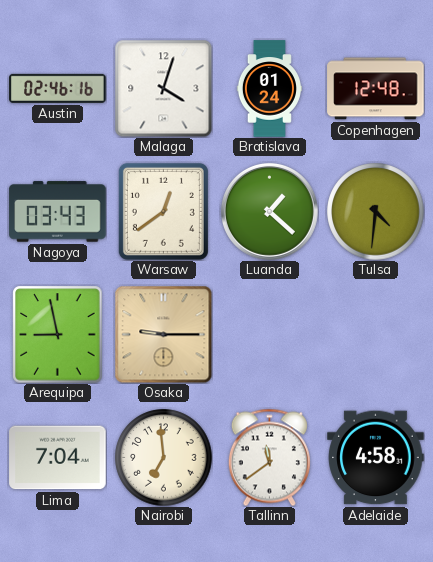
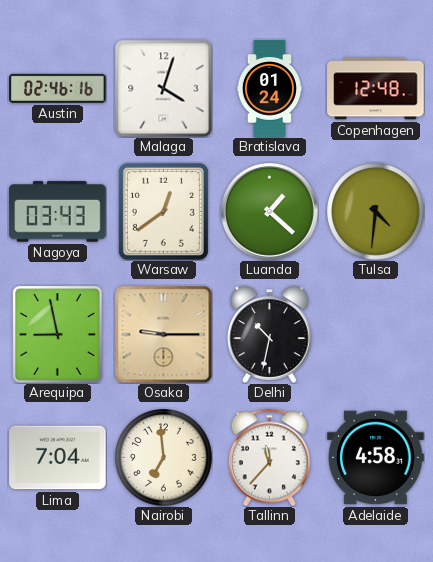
Delhi: none -> 10:32
Tallinn: 11:39 -> 11:37
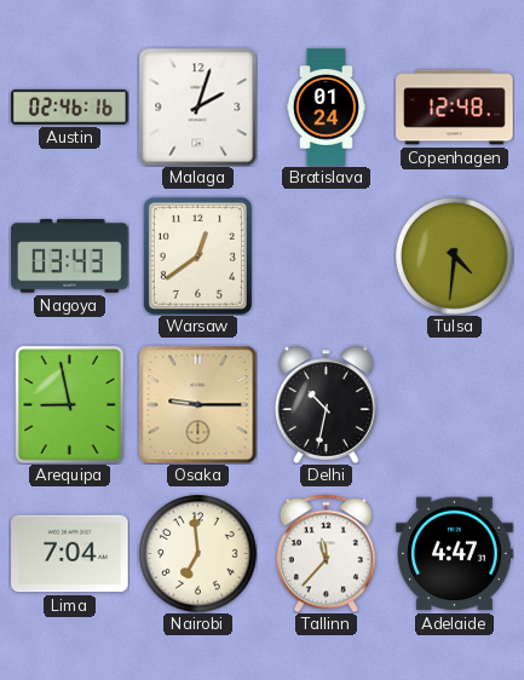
Malaga: 4:03 -> 2:03
Luanda: 1:22 -> none
Adelaide: 4:58 -> 4:47
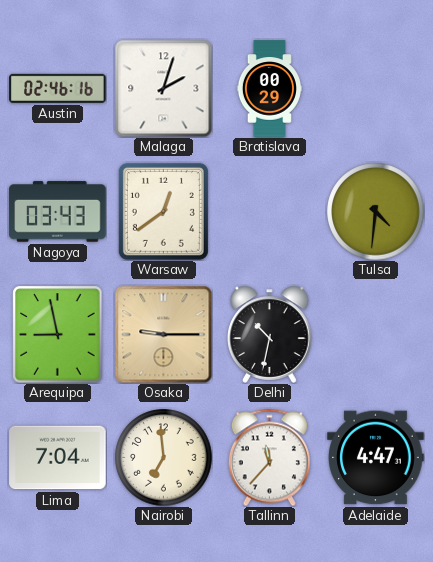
Bratislava: 01:24 -> 00:29
Copenhagen: 12:48 -> none
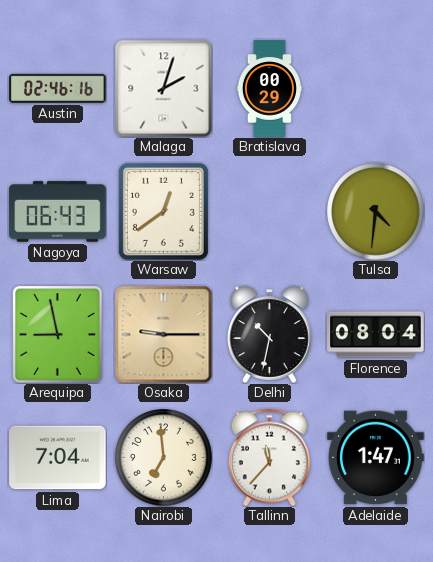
Nagoya: 03:43 -> 06:43
Florence: none -> 08:04
Adelaide: 4:47 -> 1:47
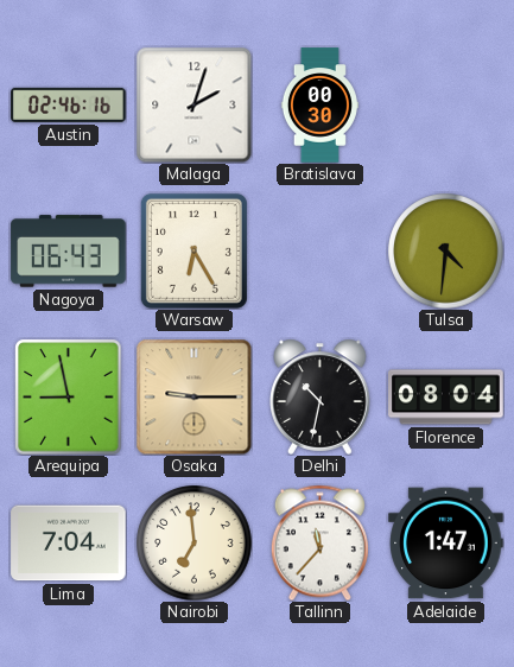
Bratislava: 00:29 -> 00:30
Warsaw: 12:39 -> 6:25
